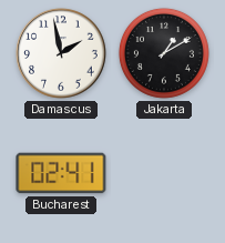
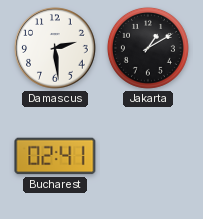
Damascus: 1:58 -> 2:29
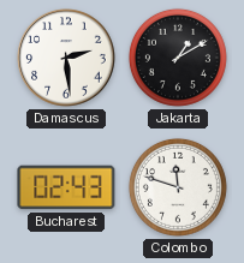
Bucharest: 02:41 -> 02:43
Colombo: none -> 11:48
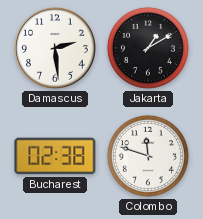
Bucharest: 02:43 -> 02:38
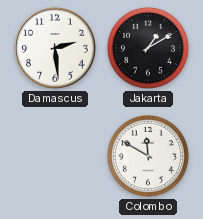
Bucharest: 02:38 -> none
Colombo: 11:48 -> 11:50
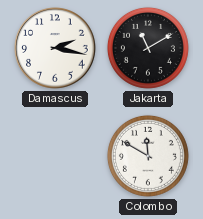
Damascus: 2:29 -> 2:17
Jakarta: 1:10 -> 11:10
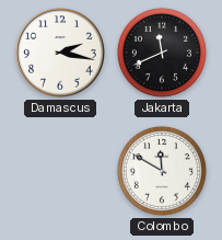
Jakarta: 11:10 -> 11:41
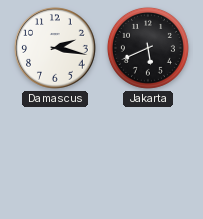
Jakarta: 11:41 -> 5:41
Colombo: 11:50 -> none
